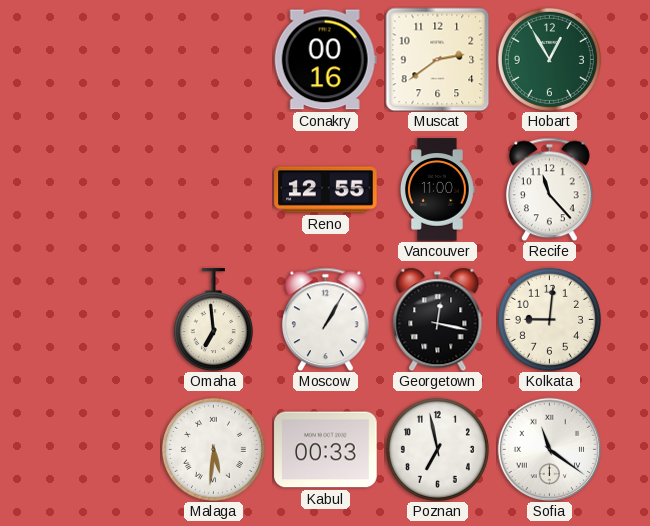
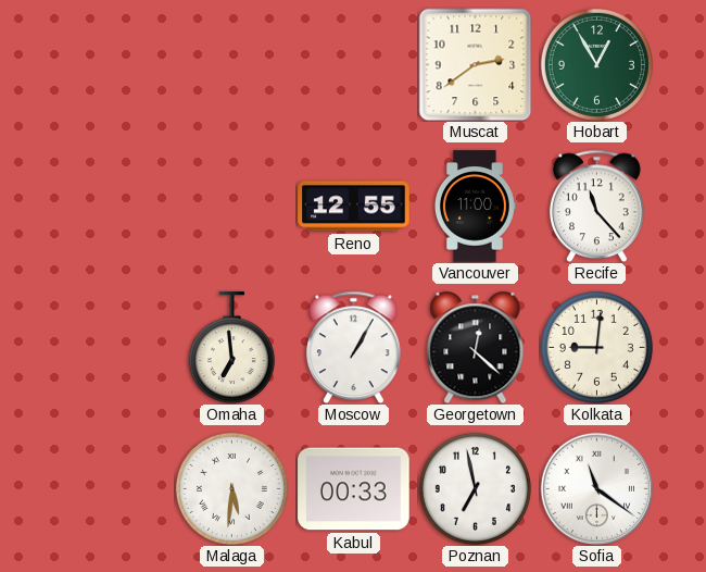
Conakry: 00:16 -> none
Georgetown: 12:17 -> 12:22
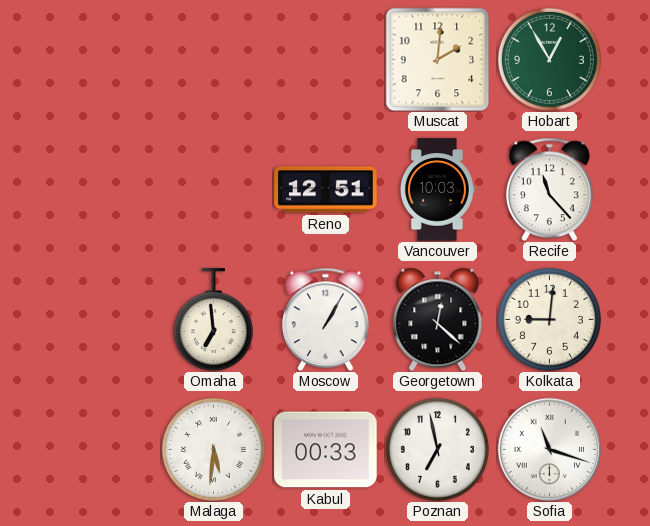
Muscat: 2:39 -> 2:01
Reno: 12:55 -> 12:51
Vancouver: 11:00 -> 10:03
Sofia: 11:21 -> 11:18
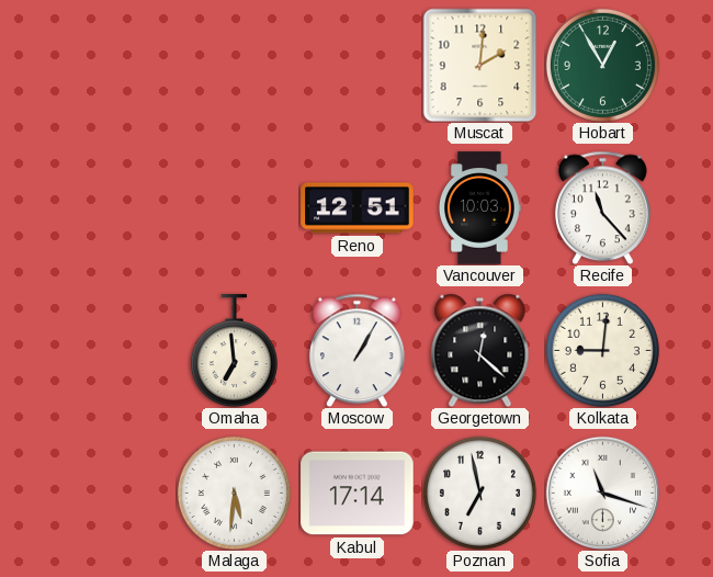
Kabul: 00:33 -> 17:14
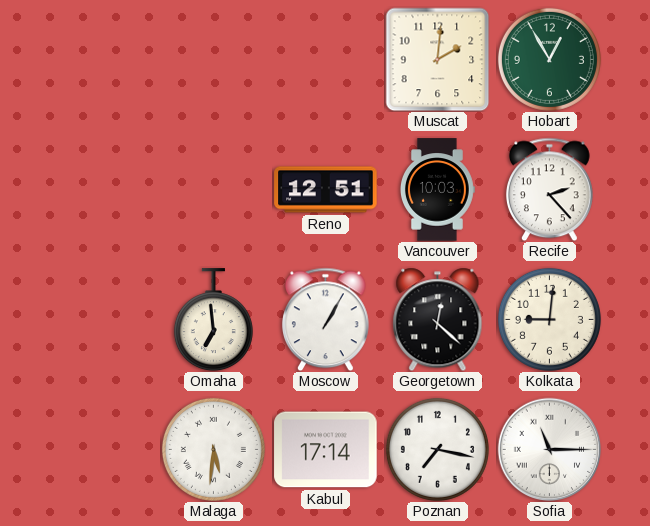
Recife: 11:23 -> 2:23
Poznan: 6:58 -> 7:17
Sofia: 11:18 -> 11:15
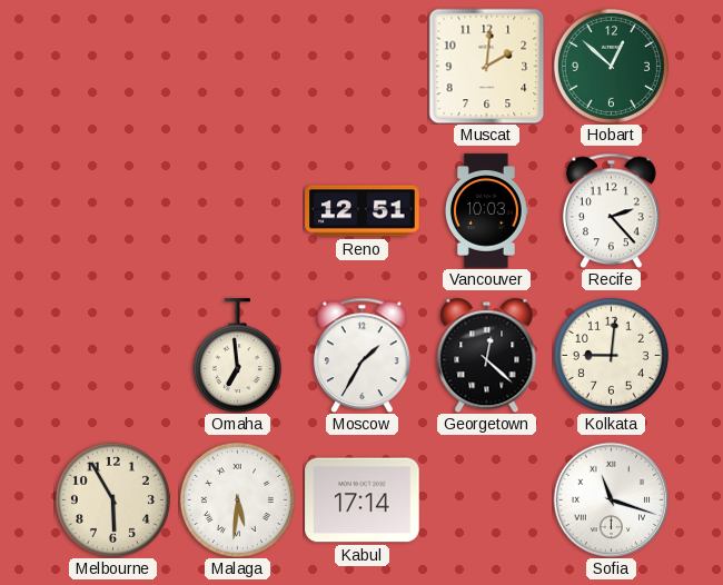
Hobart: 12:55 -> 12:52
Moscow: 1:05 -> 1:35
Melbourne: none -> 5:55
Poznan: 7:17 -> none
Sofia: 11:15 -> 11:18
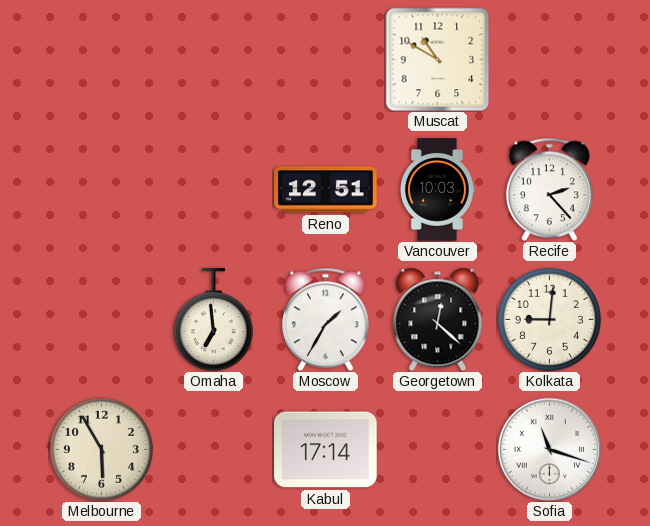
Muscat: 2:01 -> 10:50
Hobart: 12:52 -> none
Malaga: 5:31 -> none
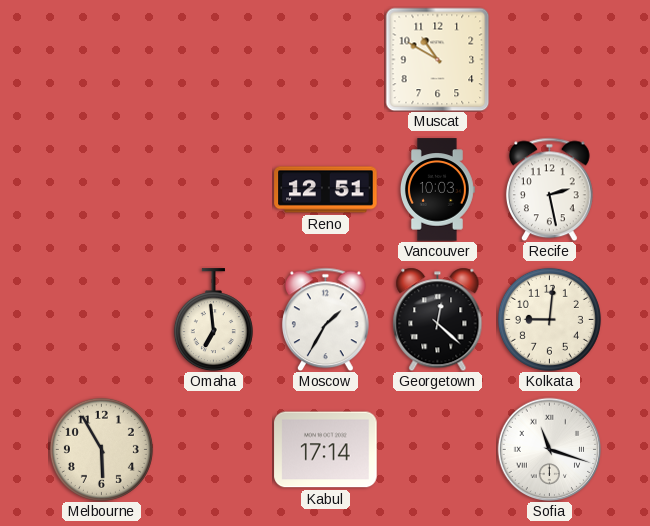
Recife: 2:23 -> 2:28
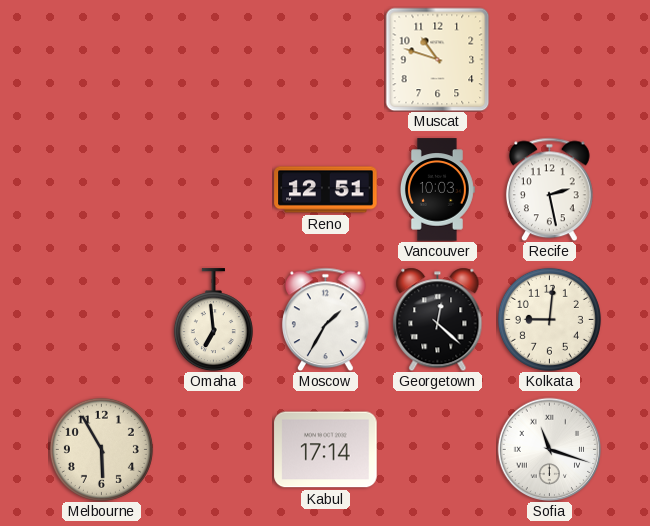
Muscat: 10:50 -> 10:48
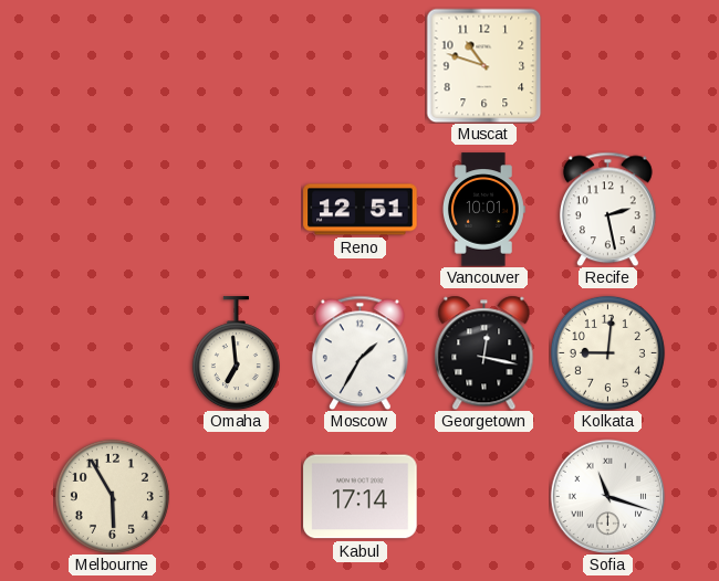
Vancouver: 10:03 -> 10:01
Georgetown: 12:22 -> 12:17
